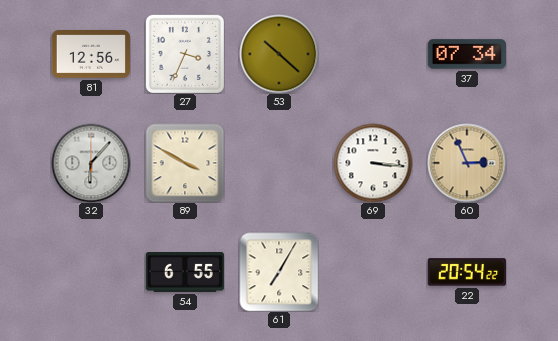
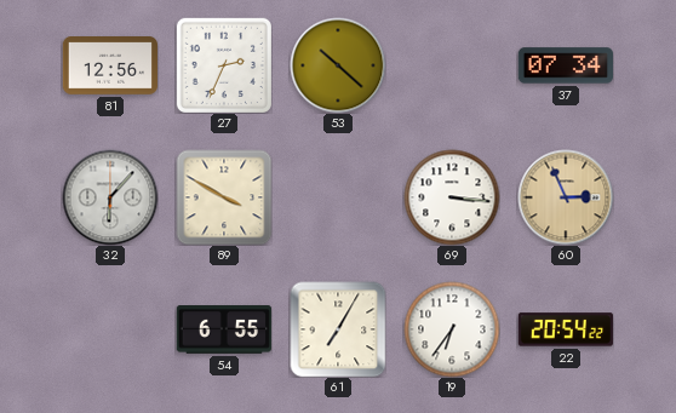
27: 3:34 -> 2:34
19: none -> 6:36
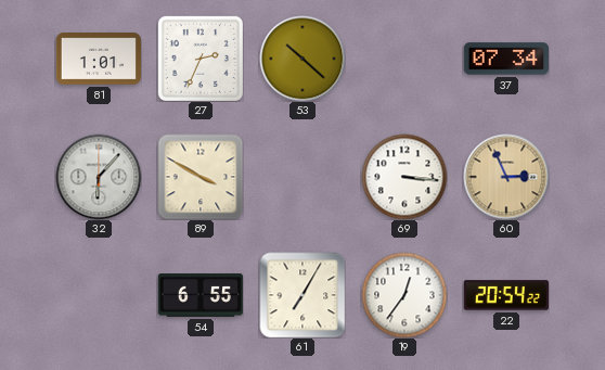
81: 12:56 -> 1:01
19: 6:36 -> 12:36
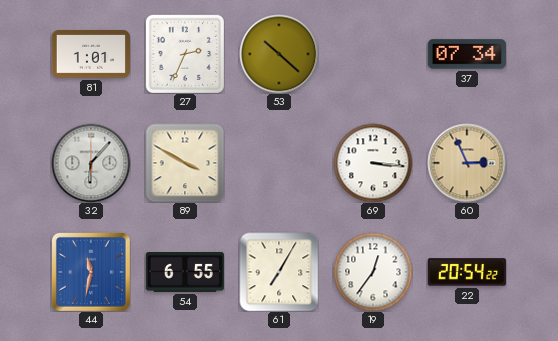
44: none -> 11:32
